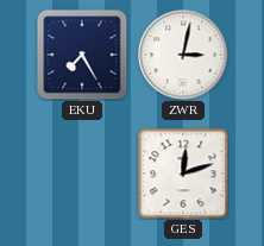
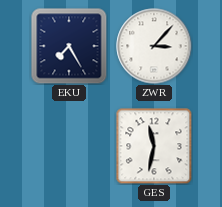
ZWR: 3:02 -> 3:07
GES: 12:12 -> 11:32
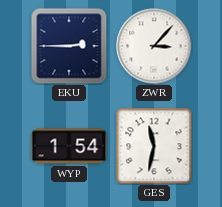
EKU: 7:25 -> 2:45
WYP: none -> 1:54
